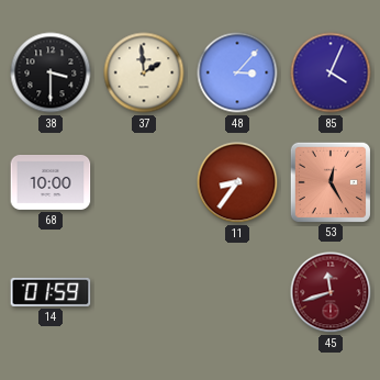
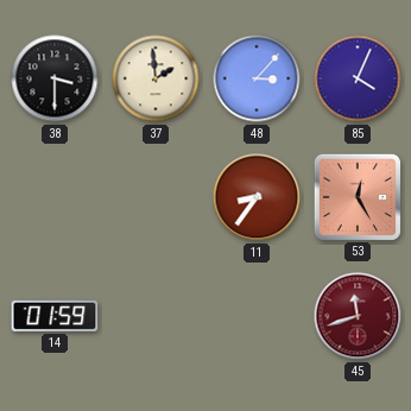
68: 10:00 -> none
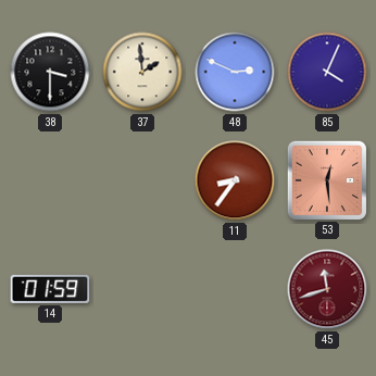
48: 3:07 -> 2:49
53: 12:25 -> 12:29
